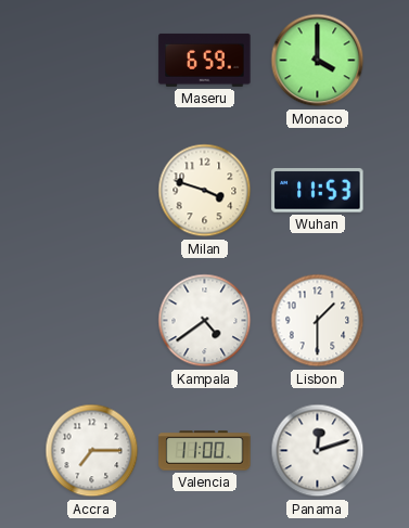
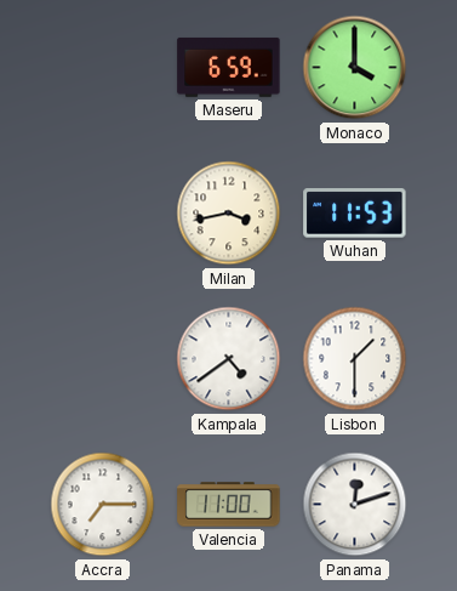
Milan: 3:48 -> 3:43
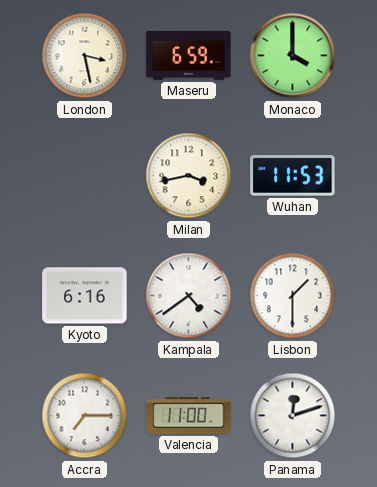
London: none -> 3:28
Kyoto: none -> 6:16
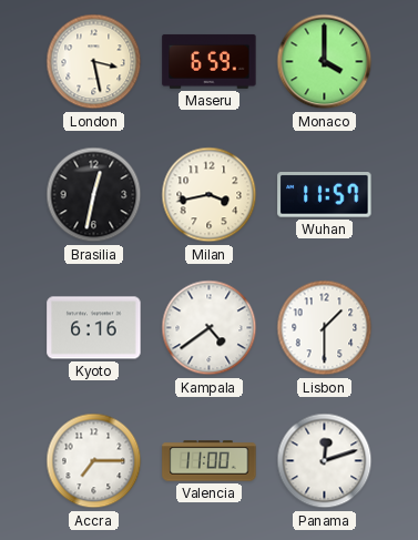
Brasilia: none -> 12:32
Wuhan: 11:53 -> 11:57
